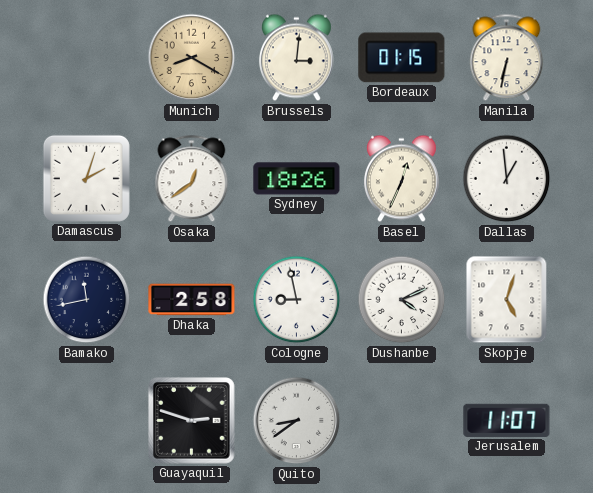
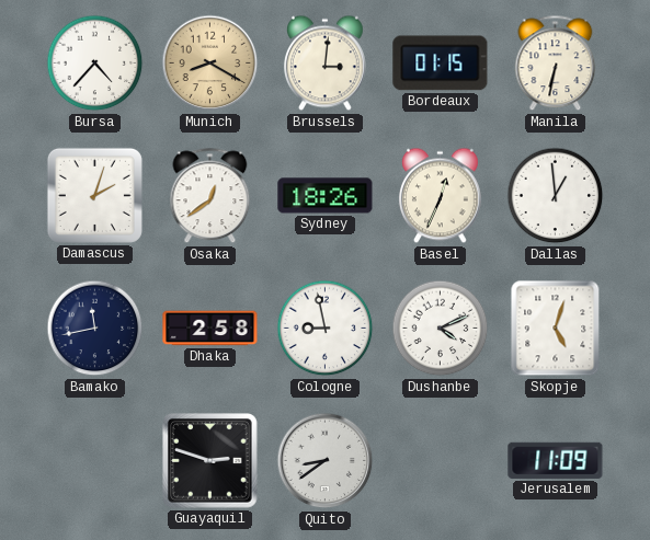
Bursa: none -> 4:37
Jerusalem: 11:07 -> 11:09
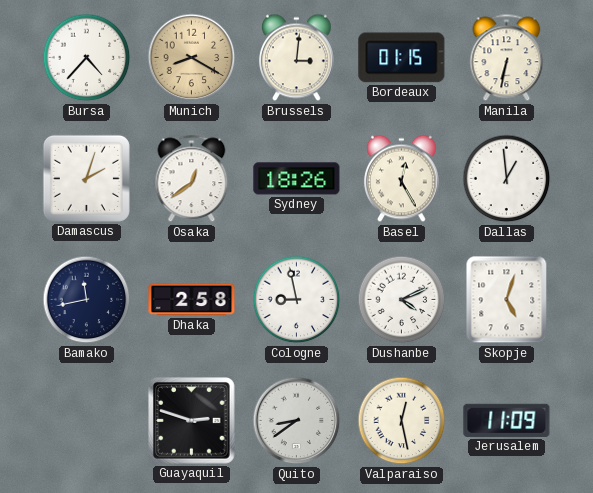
Basel: 12:34 -> 12:25
Valparaiso: none -> 12:28
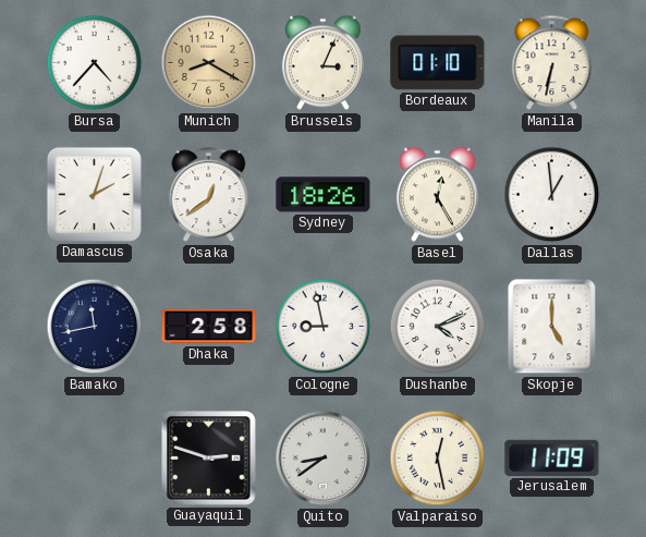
Brussels: 3:01 -> 3:04
Bordeaux: 01:15 -> 01:10
Skopje: 5:03 -> 5:00
